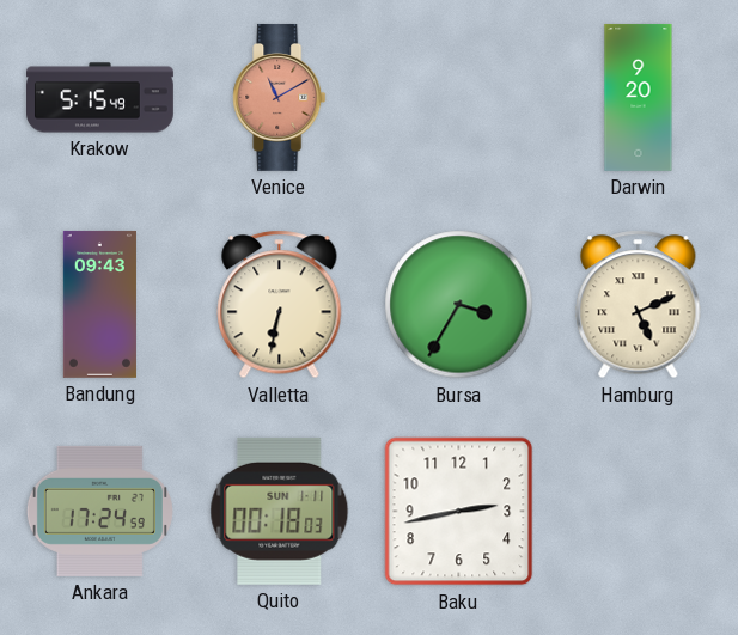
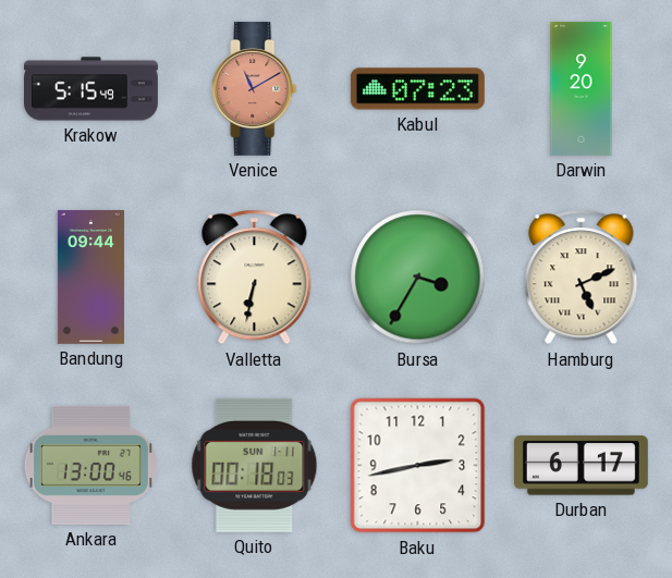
Kabul: none -> 07:23
Bandung: 09:43 -> 09:44
Ankara: 17:24 -> 13:00
Durban: none -> 6:17
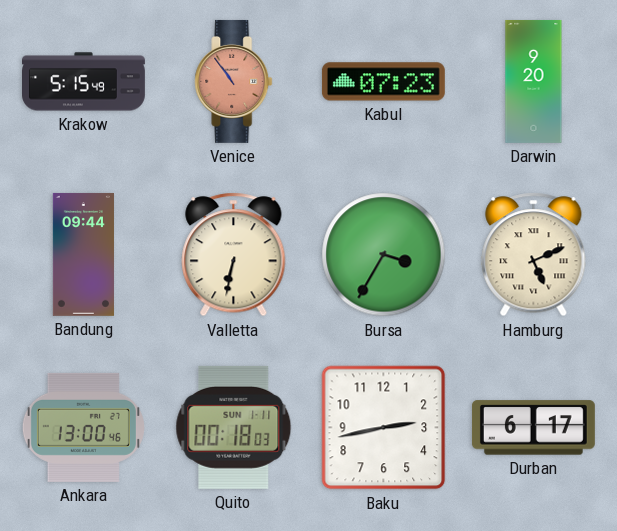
Venice: 11:10 -> 10:54
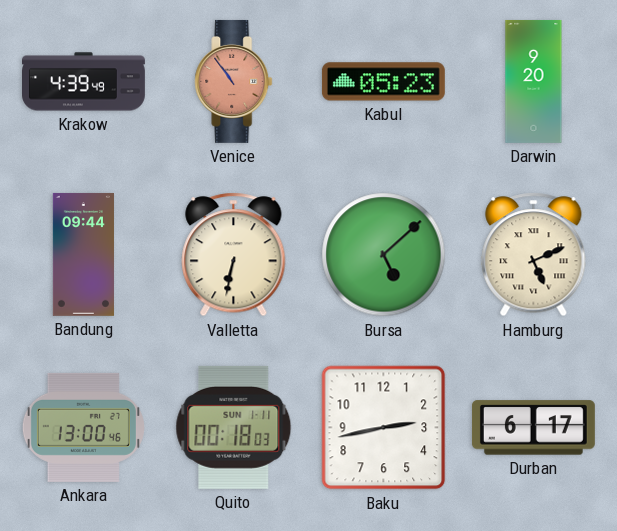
Krakow: 5:15 -> 4:39
Kabul: 07:23 -> 05:23
Bursa: 3:35 -> 5:08
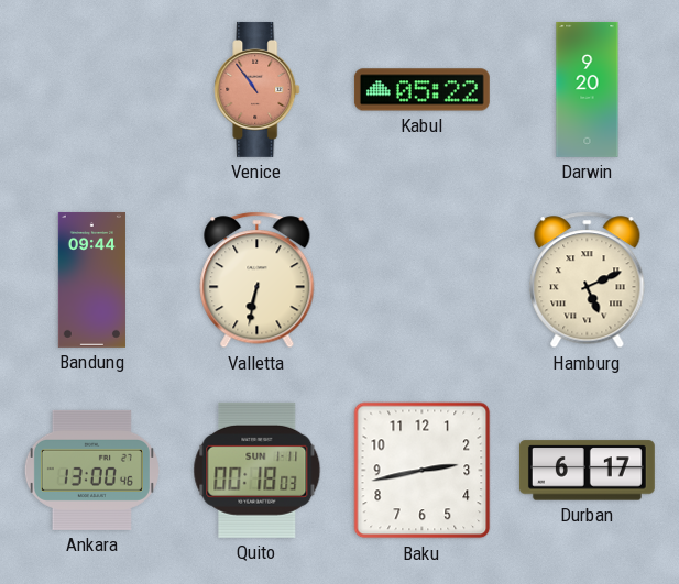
Krakow: 4:39 -> none
Kabul: 05:23 -> 05:22
Bursa: 5:08 -> none
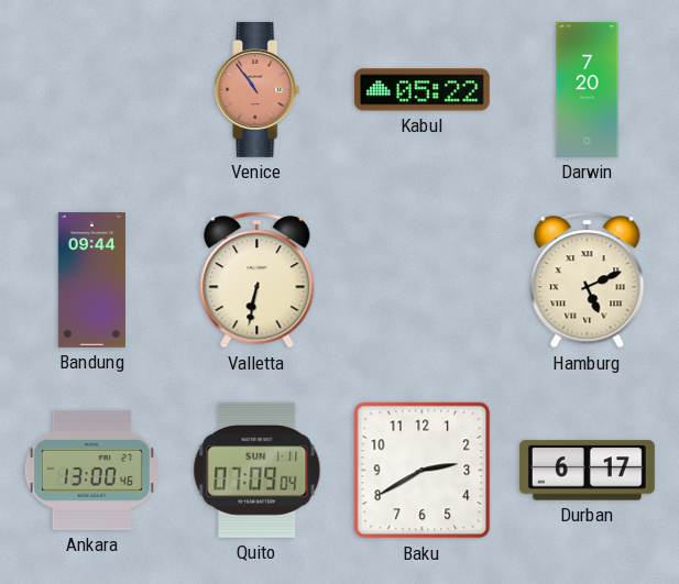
Darwin: 9:20 -> 7:20
Quito: 00:18 -> 07:09
Baku: 2:43 -> 2:40
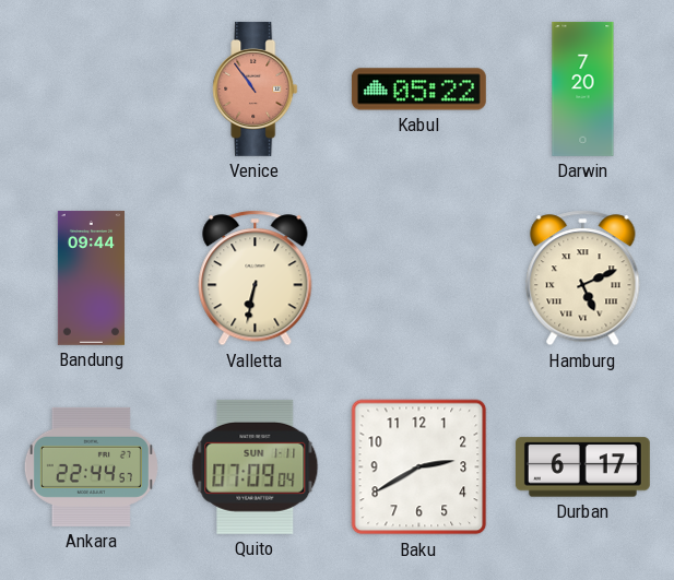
Ankara: 13:00 -> 22:44
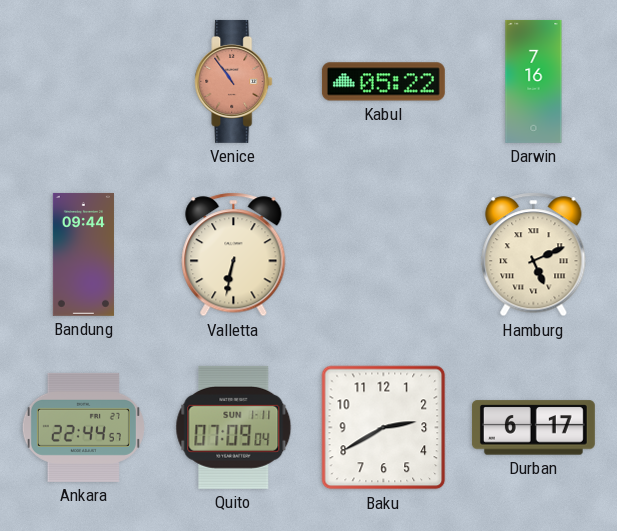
Darwin: 7:20 -> 7:16
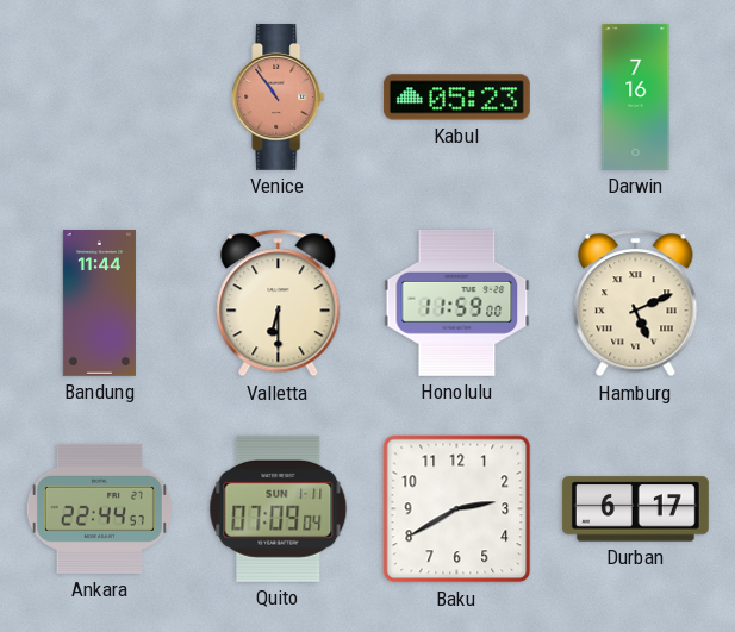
Kabul: 05:22 -> 05:23
Bandung: 09:44 -> 11:44
Valletta: 6:32 -> 6:30
Honolulu: none -> 11:59
